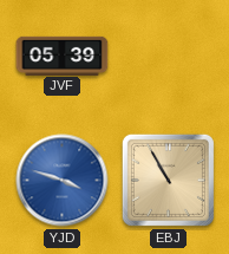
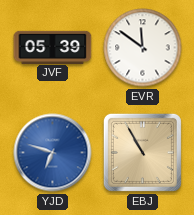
EVR: none -> 11:51
YJD: 3:48 -> 6:48
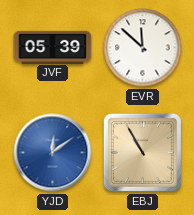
EVR: 11:51 -> 11:52
YJD: 6:48 -> 12:09
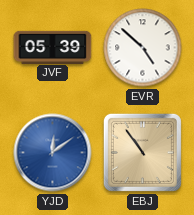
EVR: 11:52 -> 4:52
EBJ: 10:55 -> 10:54
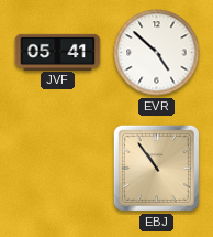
JVF: 05:39 -> 05:41
YJD: 12:09 -> none
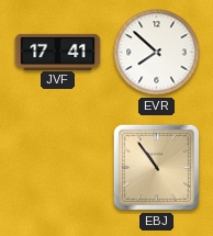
JVF: 05:41 -> 17:41
EVR: 4:52 -> 7:52
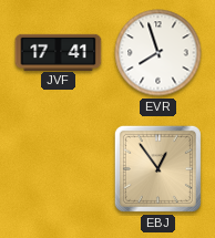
EVR: 7:52 -> 7:57
EBJ: 10:54 -> 12:54
